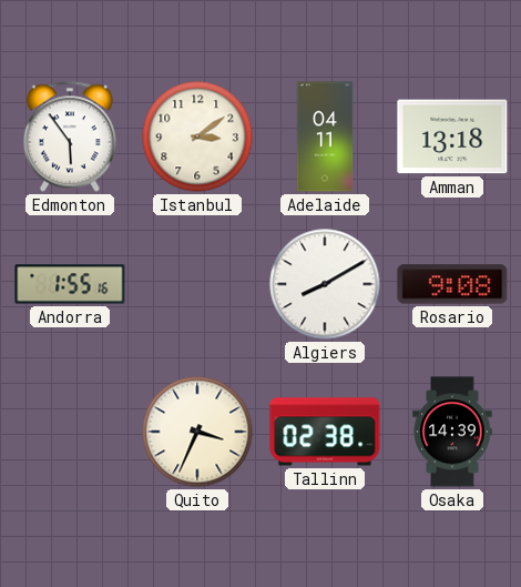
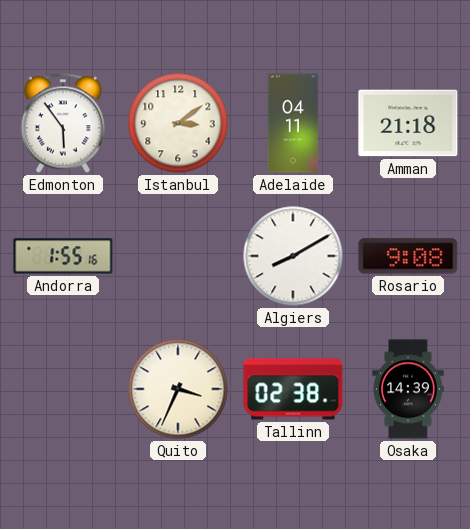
Amman: 13:18 -> 21:18
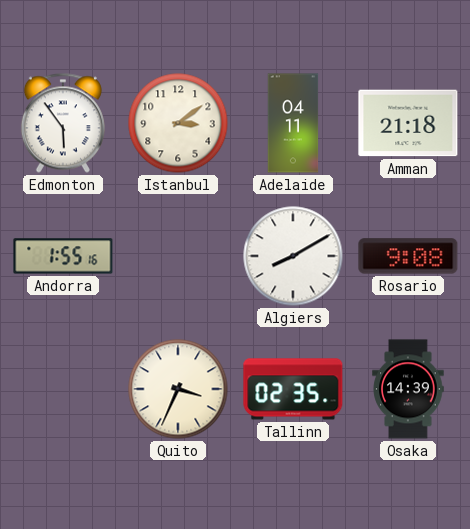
Tallinn: 02:38 -> 02:35
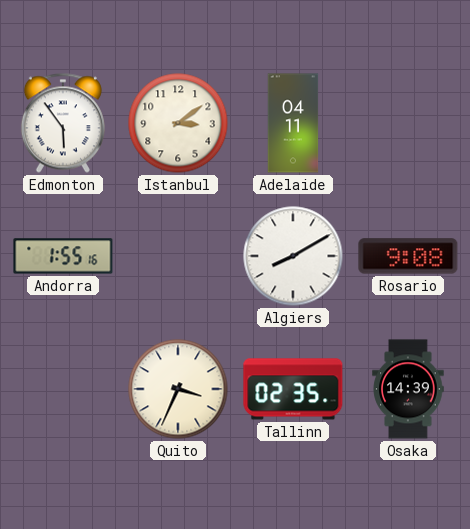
Amman: 21:18 -> none
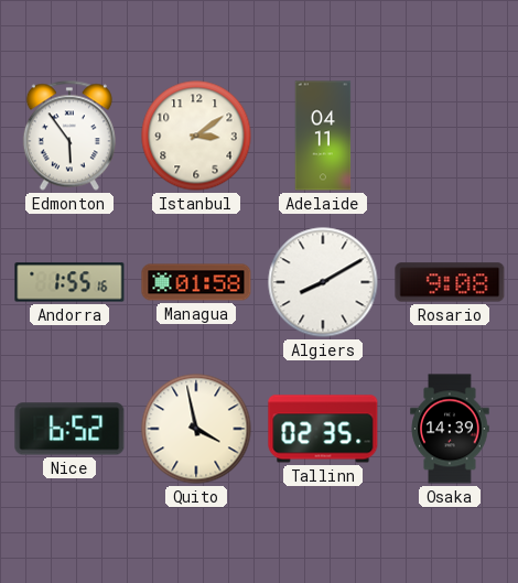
Managua: none -> 01:58
Nice: none -> 6:52
Quito: 3:34 -> 3:58
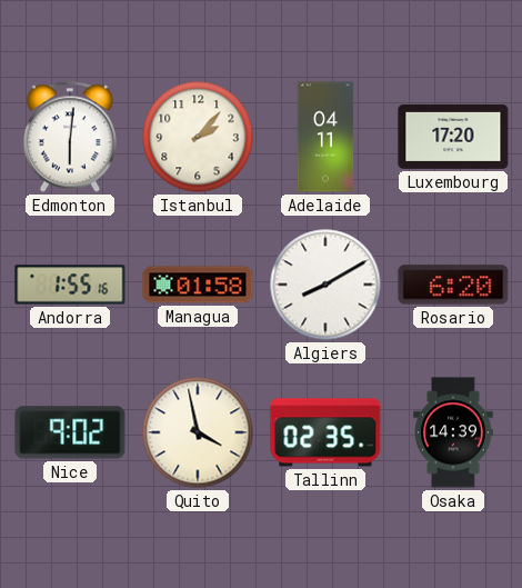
Edmonton: 5:54 -> 6:01
Istanbul: 3:09 -> 2:07
Luxembourg: none -> 17:20
Rosario: 9:08 -> 6:20
Nice: 6:52 -> 9:02
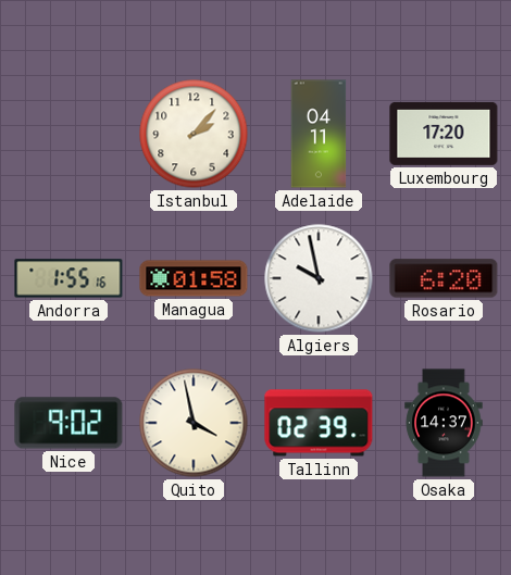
Edmonton: 6:01 -> none
Algiers: 8:10 -> 9:58
Tallinn: 02:35 -> 02:39
Osaka: 14:39 -> 14:37
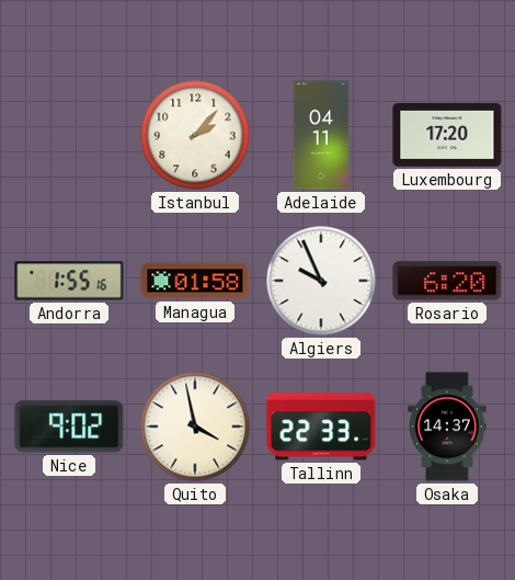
Algiers: 9:58 -> 9:56
Tallinn: 02:39 -> 22:33
